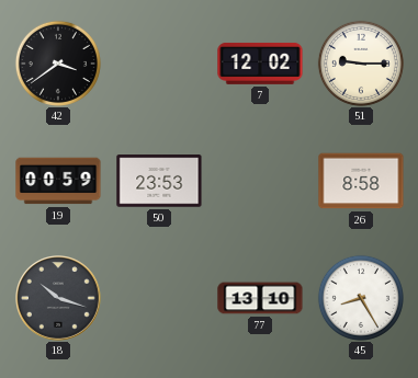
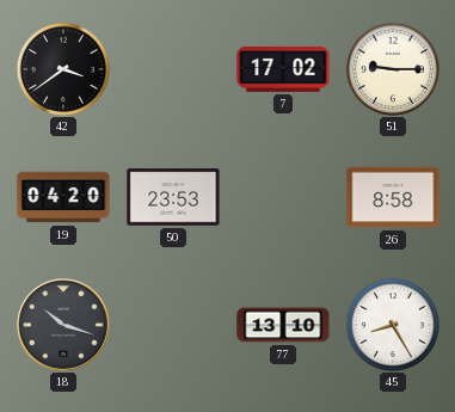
7: 12:02 -> 17:02
19: 00:59 -> 04:20
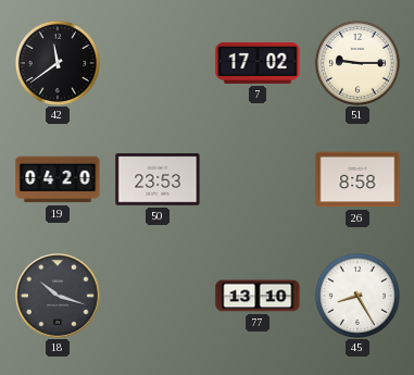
42: 3:39 -> 11:39
